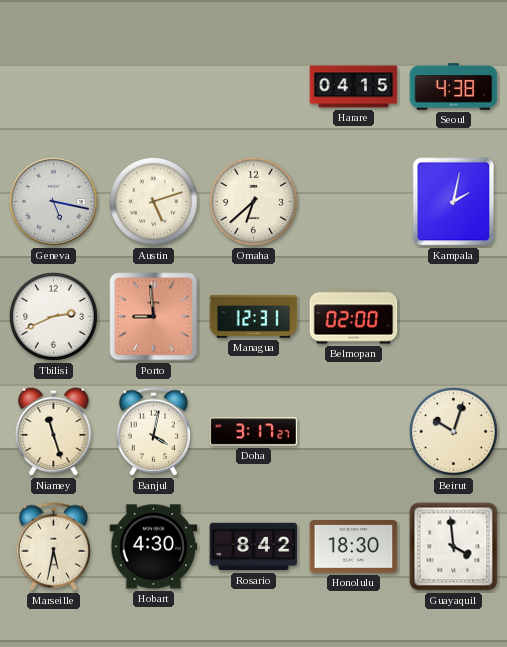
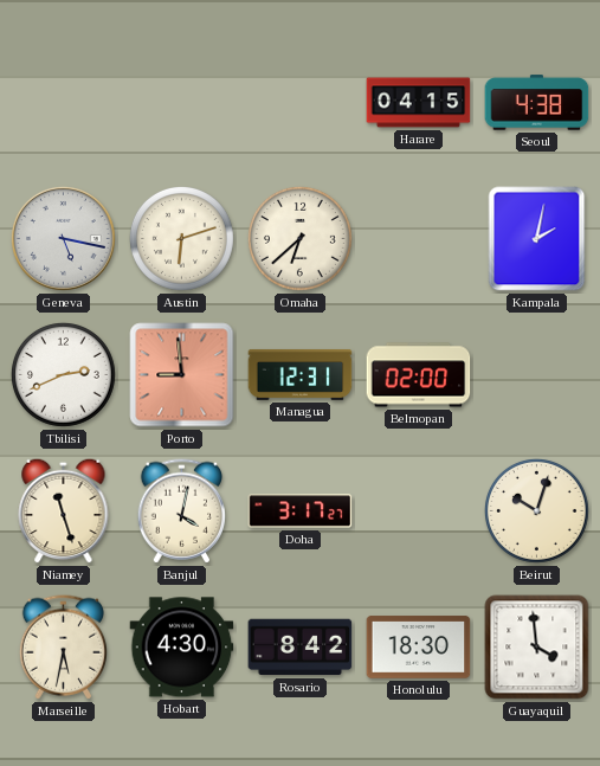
Austin: 5:12 -> 6:12
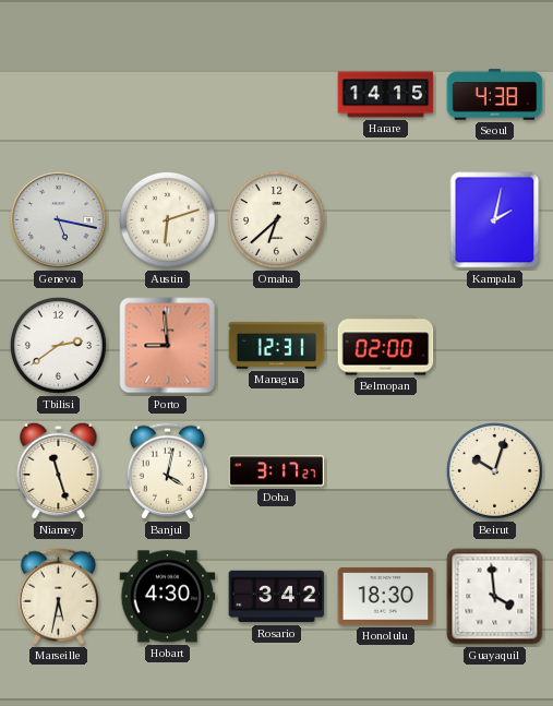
Harare: 04:15 -> 14:15
Tbilisi: 2:41 -> 2:39
Rosario: 8:42 -> 3:42
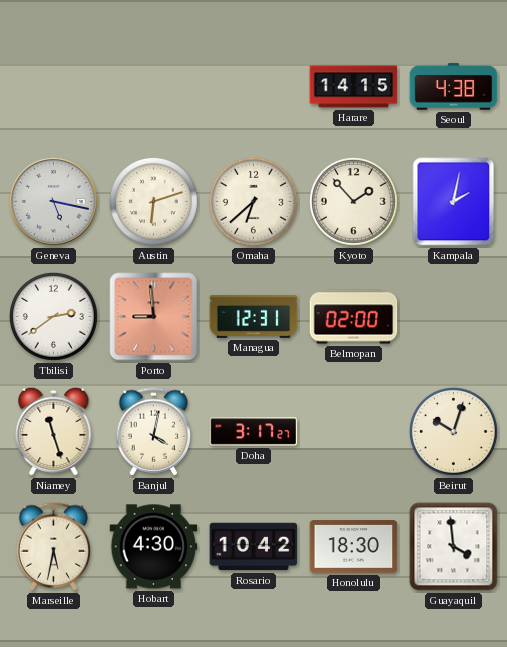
Kyoto: none -> 1:53
Rosario: 3:42 -> 10:42
